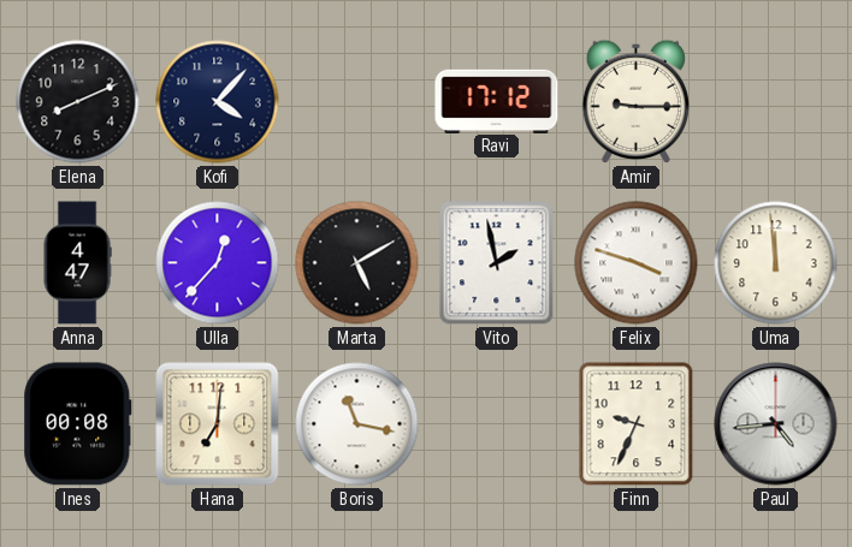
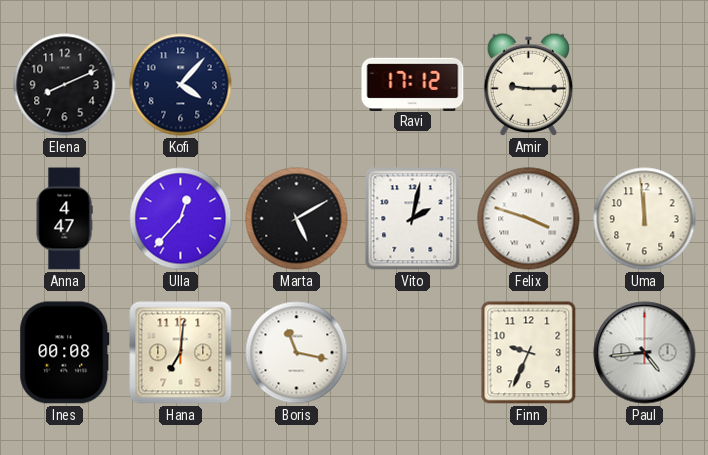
Vito: 1:58 -> 2:02
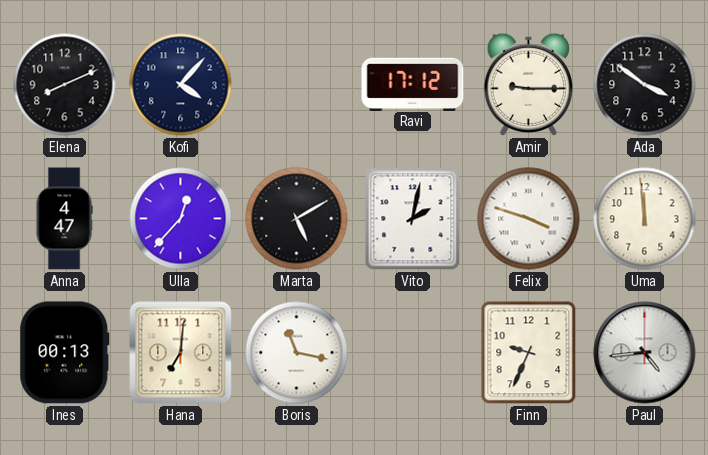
Ada: none -> 3:51
Ines: 00:08 -> 00:13
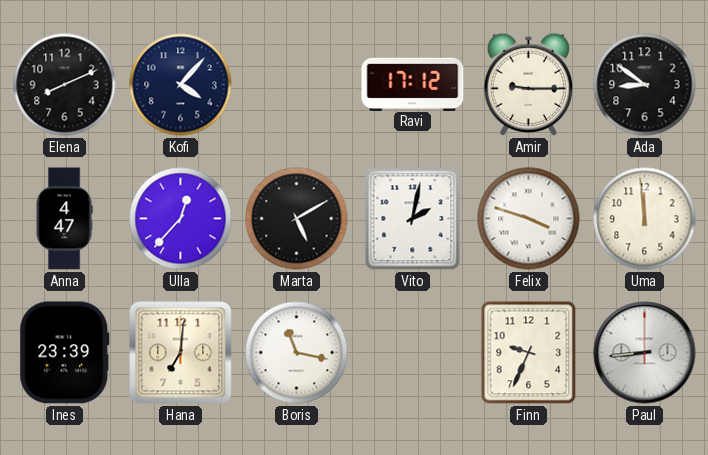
Ada: 3:51 -> 8:51
Ines: 00:13 -> 23:39
Paul: 4:44 -> 8:44
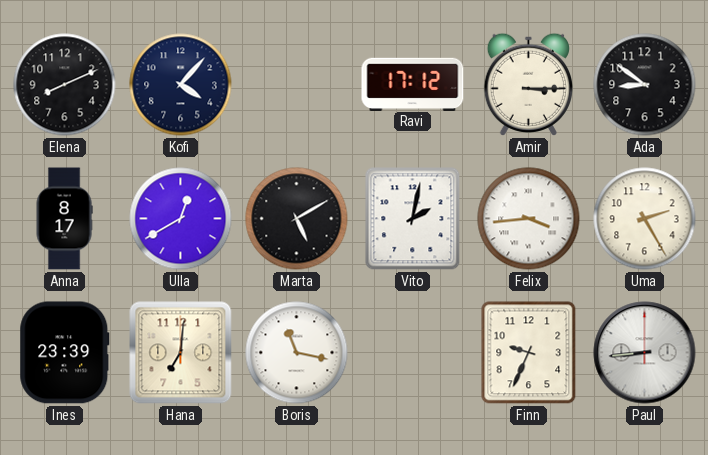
Amir: 9:15 -> 3:15
Anna: 4:47 -> 8:17
Ulla: 12:37 -> 12:40
Felix: 3:48 -> 3:44
Uma: 11:59 -> 2:25
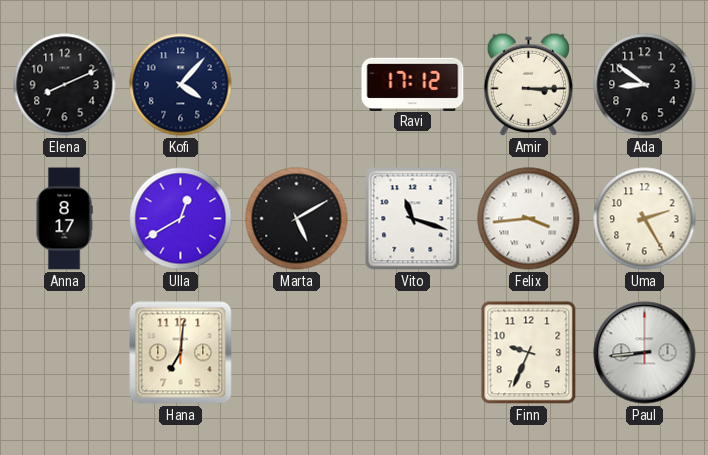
Vito: 2:02 -> 11:18
Ines: 23:39 -> none
Boris: 11:17 -> none
